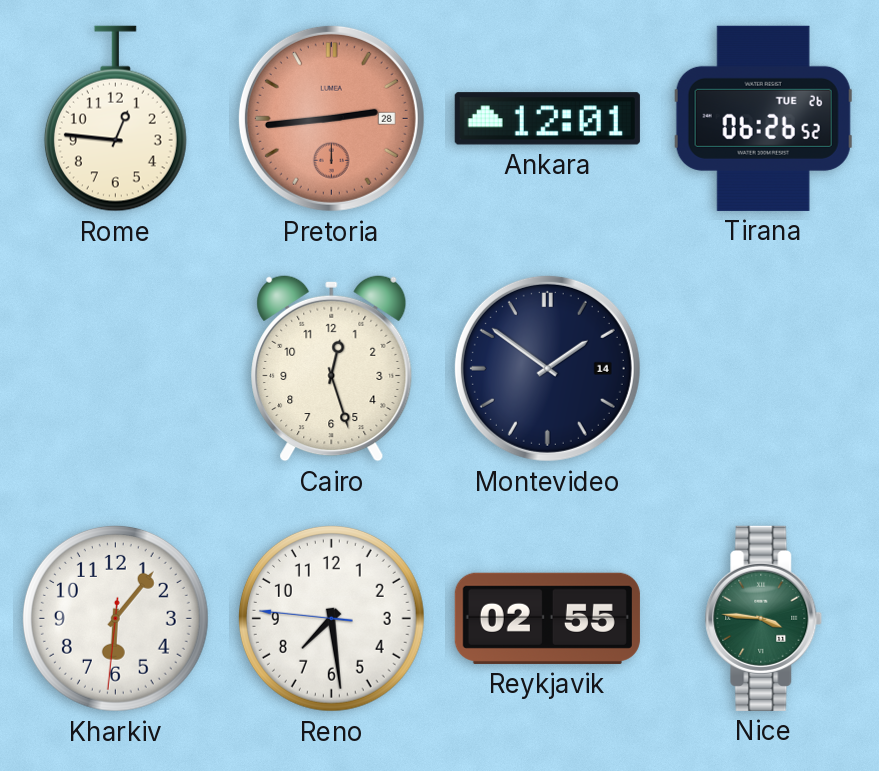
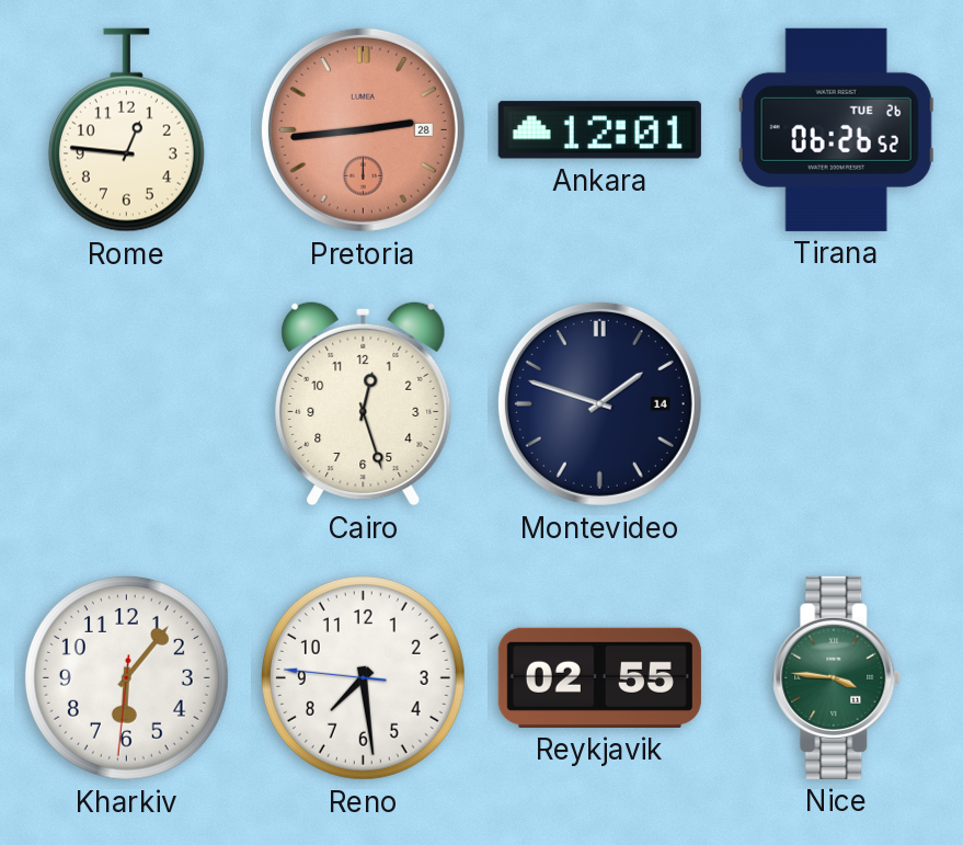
Montevideo: 1:51 -> 1:48
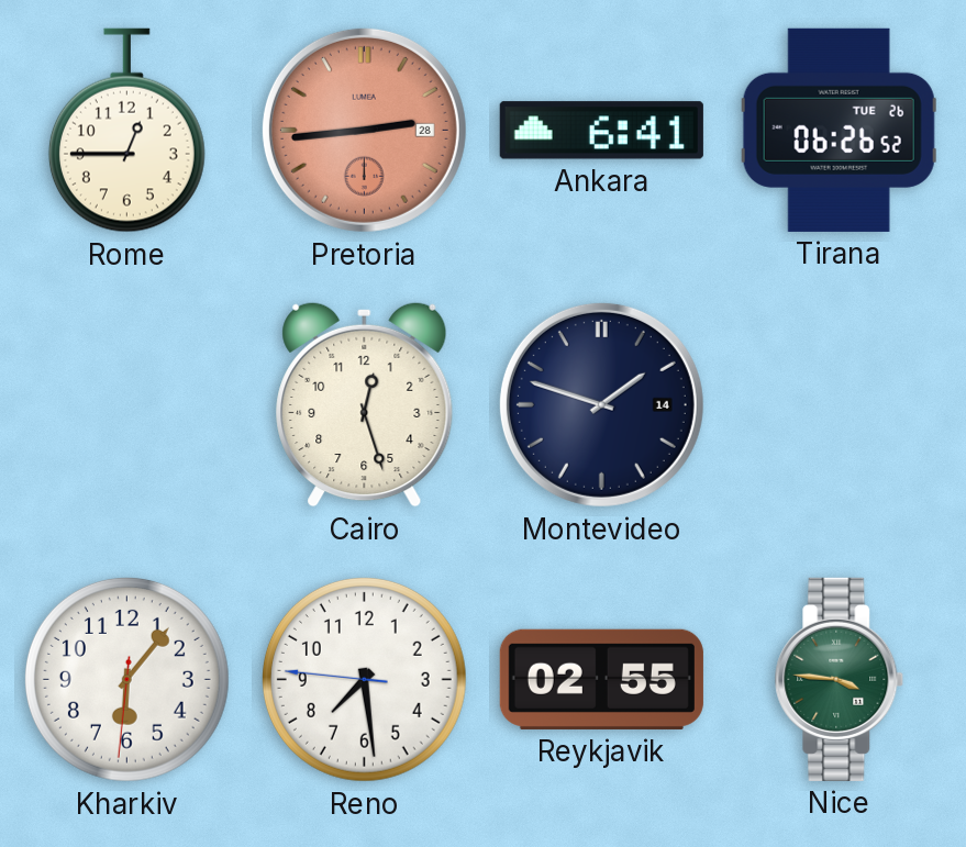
Rome: 12:46 -> 12:45
Ankara: 12:01 -> 6:41
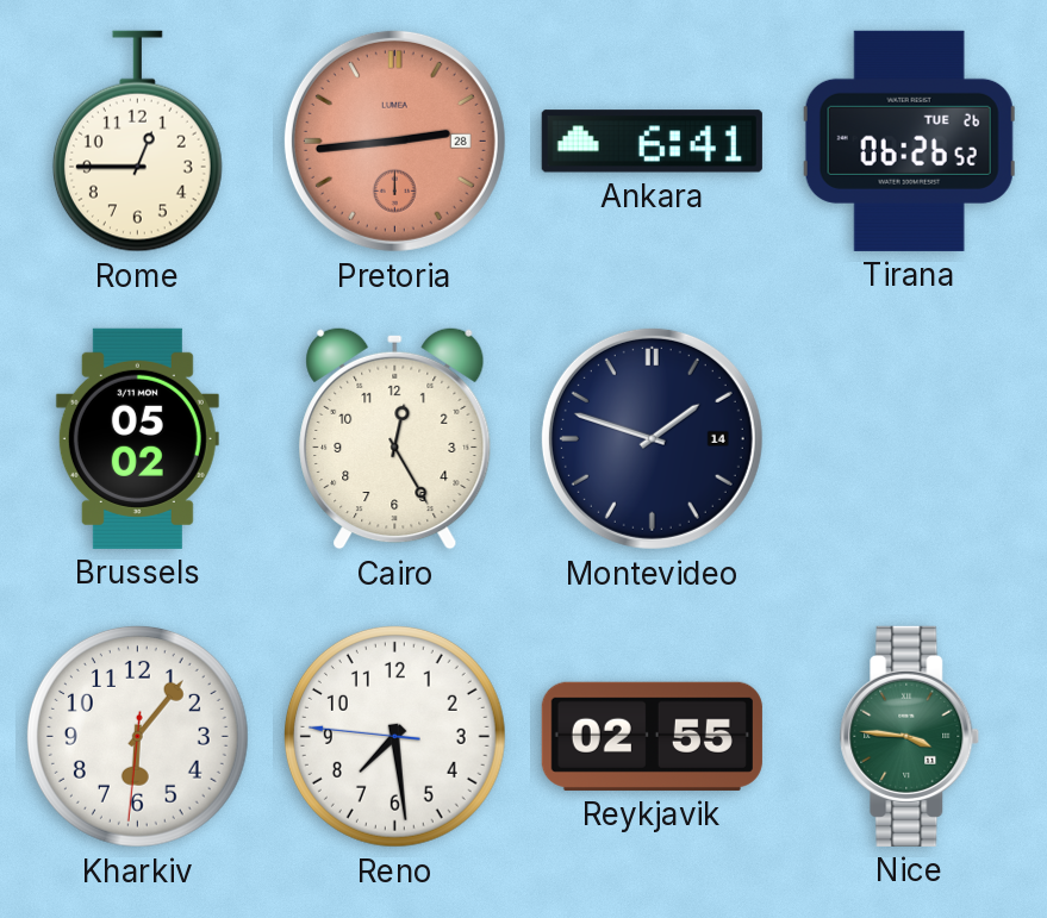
Brussels: none -> 05:02
Cairo: 12:27 -> 12:25
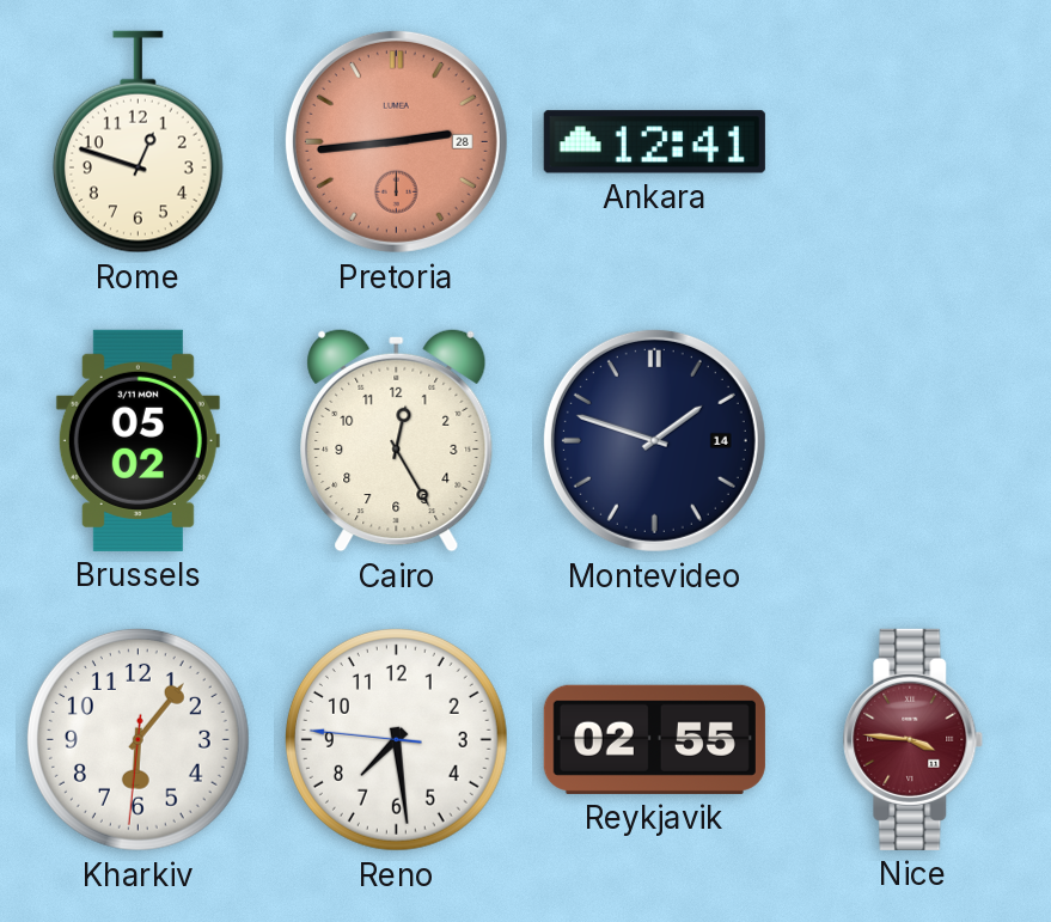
Rome: 12:45 -> 12:48
Ankara: 6:41 -> 12:41
Tirana: 06:26 -> none
Nice dial: green -> burgundy
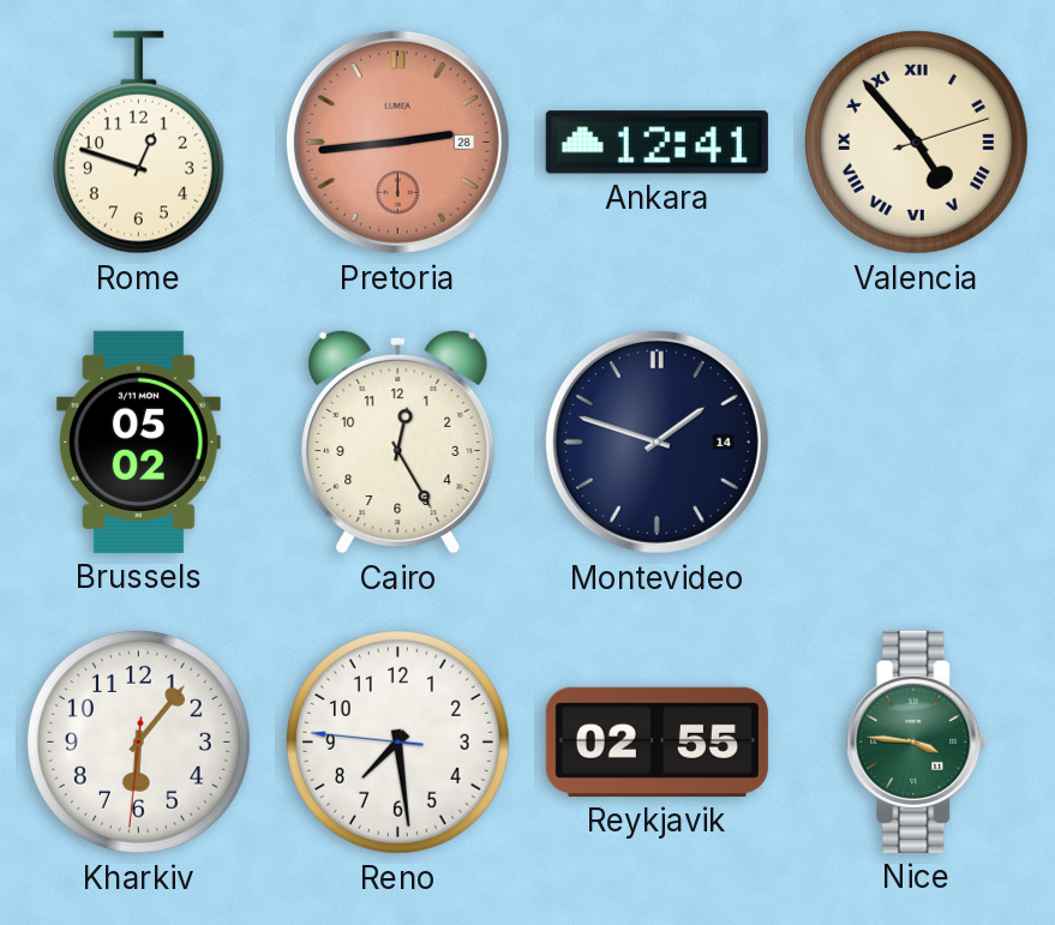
Valencia: none -> 4:53
Nice dial: burgundy -> green
